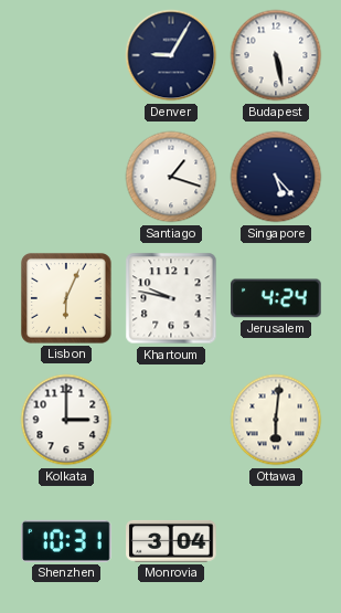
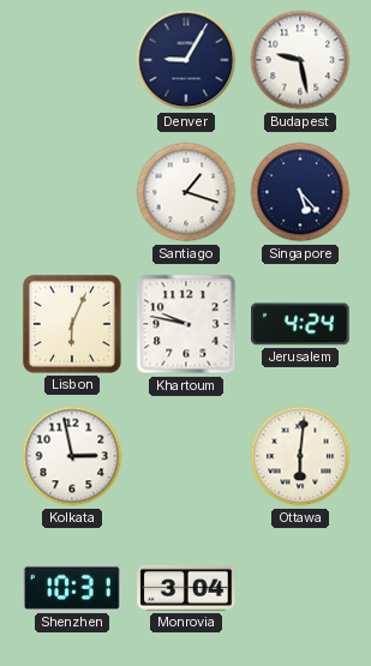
Budapest: 5:28 -> 9:28
Kolkata: 3:00 -> 2:58
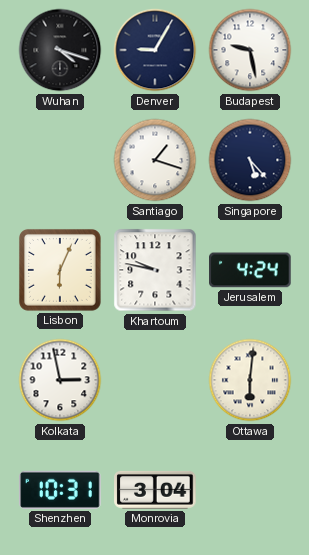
Wuhan: none -> 4:18
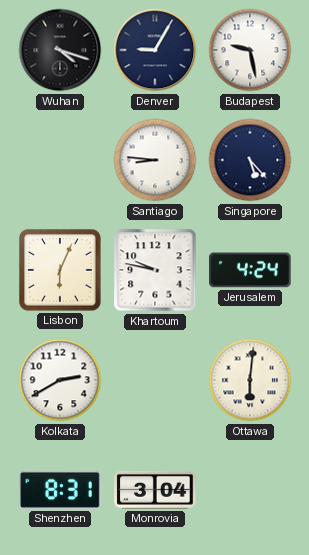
Santiago: 1:18 -> 8:46
Kolkata: 2:58 -> 2:40
Shenzhen: 10:31 -> 8:31
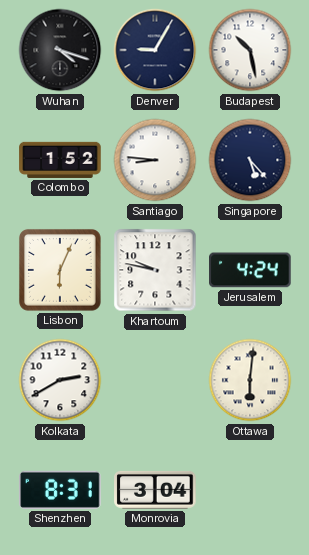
Budapest: 9:28 -> 10:28
Colombo: none -> 1:52
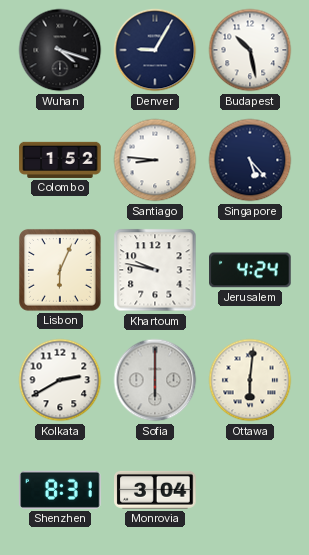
Sofia: none -> 6:00
